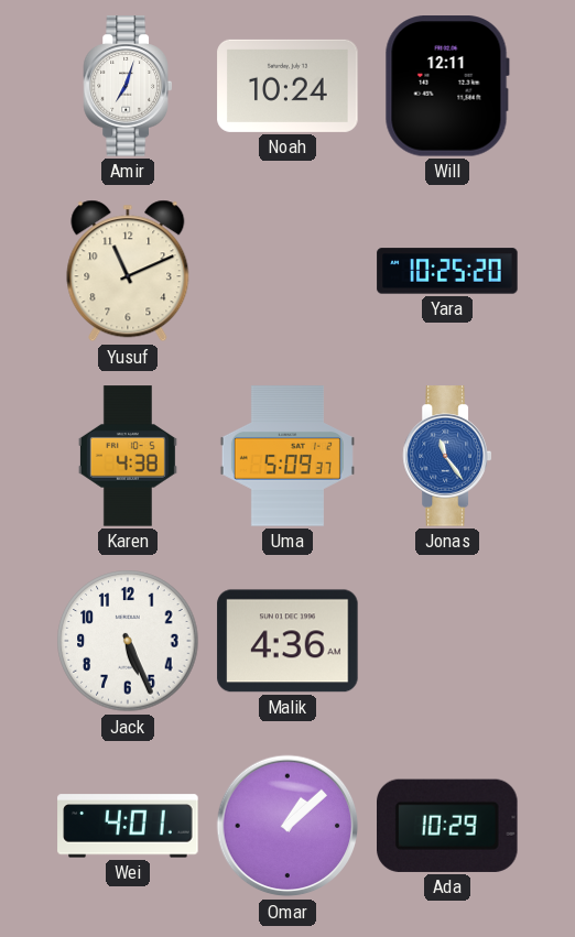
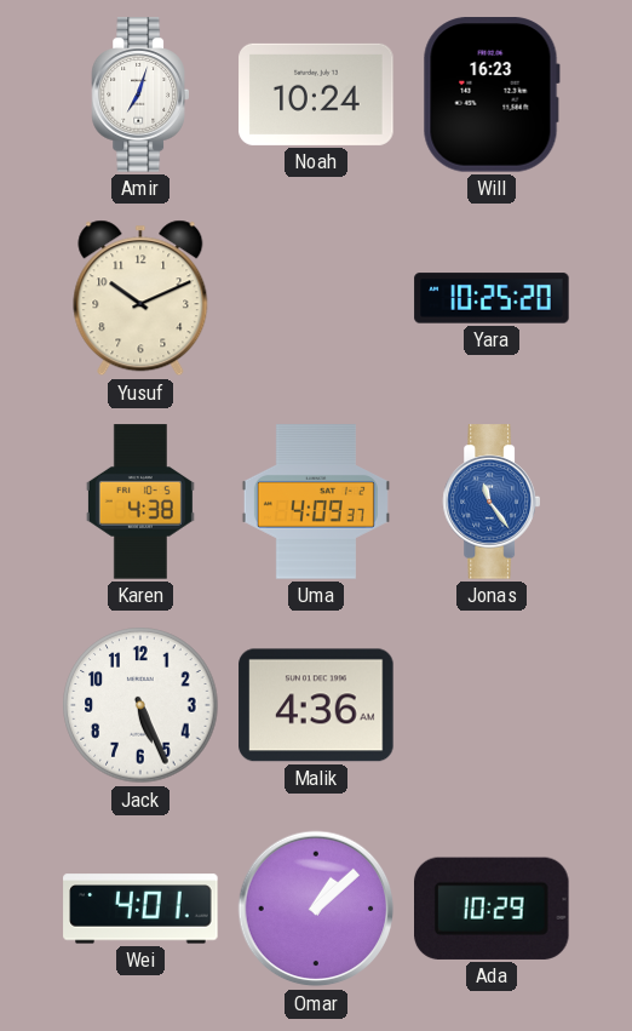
Will: 12:11 -> 16:23
Yusuf: 11:11 -> 10:11
Uma: 5:09 -> 4:09
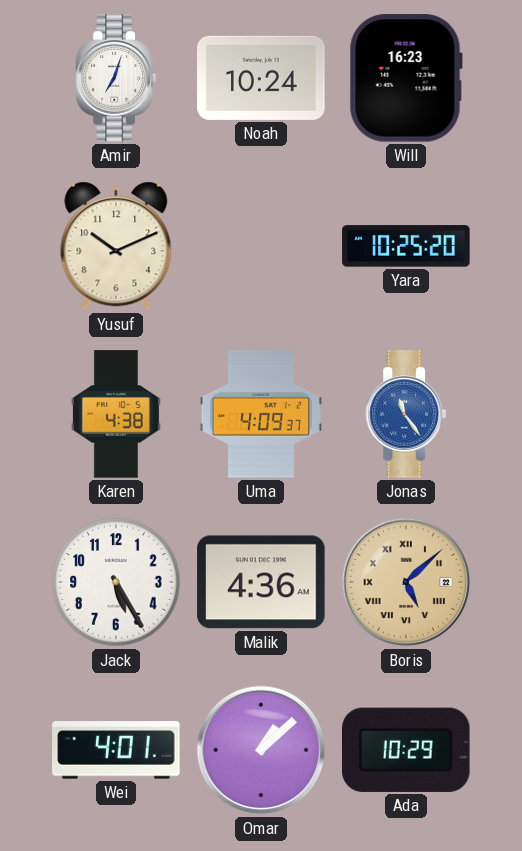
Jack: 5:26 -> 5:25
Boris: none -> 5:08
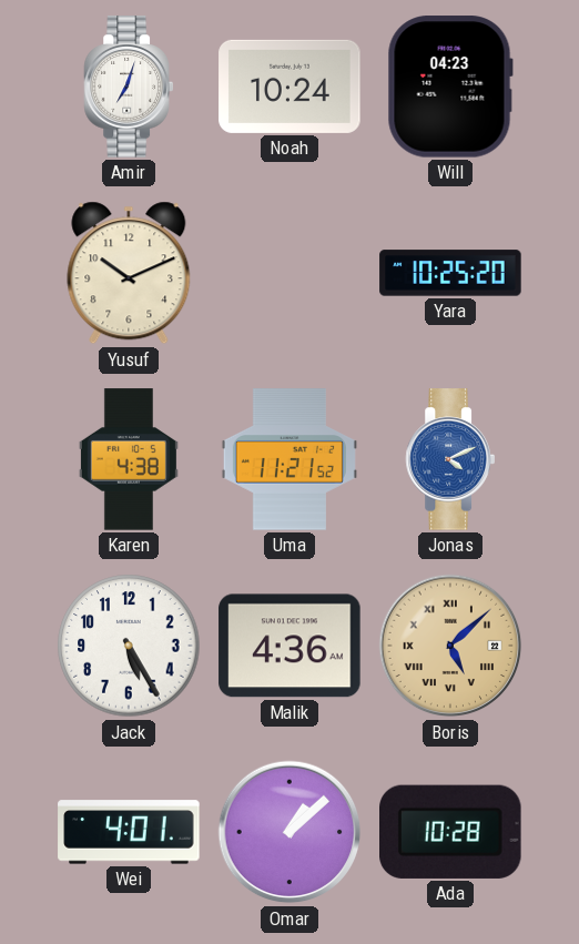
Will: 16:23 -> 04:23
Uma: 4:09 -> 11:21
Jonas: 11:24 -> 4:11
Ada: 10:29 -> 10:28
